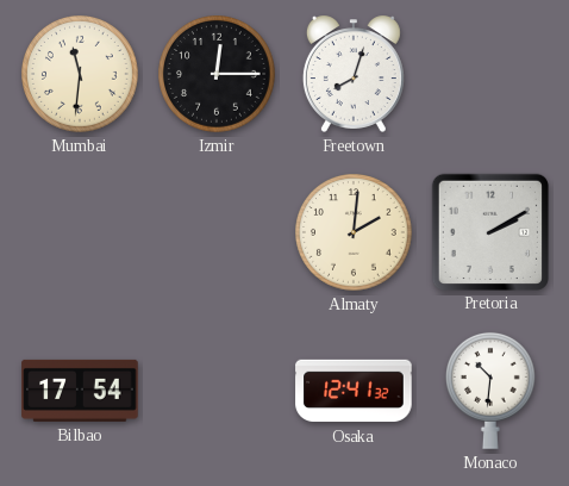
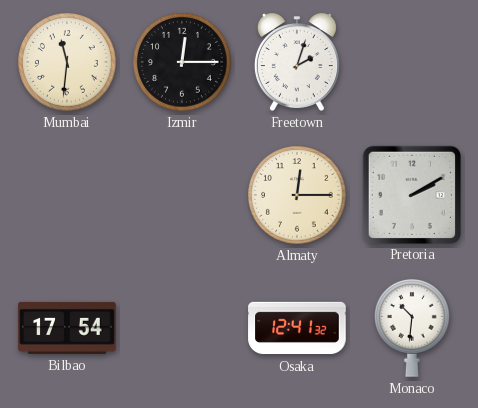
Freetown: 8:03 -> 2:03
Almaty: 2:01 -> 12:15
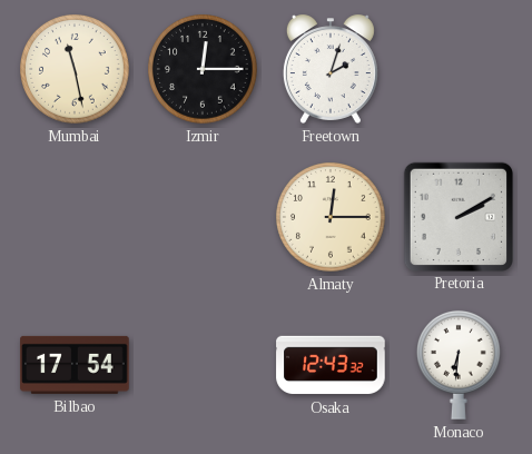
Mumbai: 11:31 -> 11:28
Osaka: 12:41 -> 12:43
Monaco: 10:31 -> 6:31
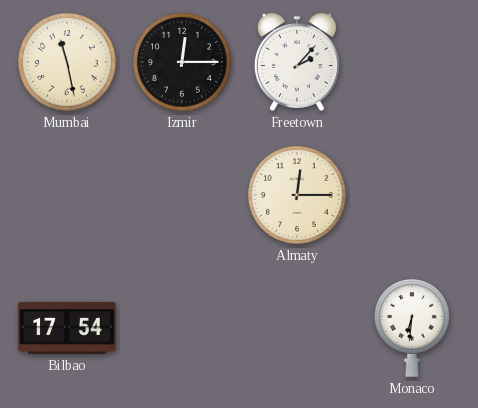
Freetown: 2:03 -> 2:07
Pretoria: 2:10 -> none
Osaka: 12:43 -> none
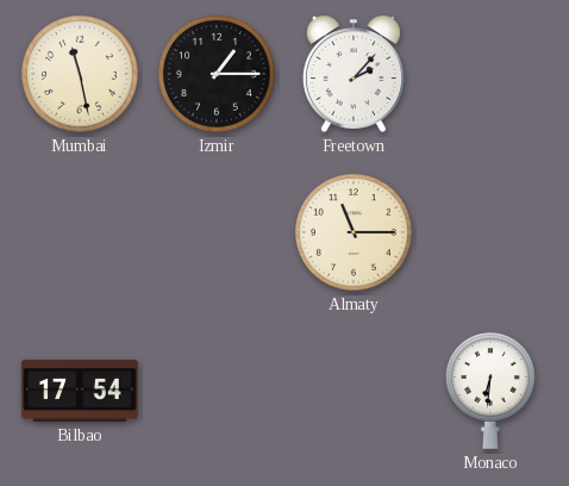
Izmir: 12:15 -> 1:15
Almaty: 12:15 -> 11:15
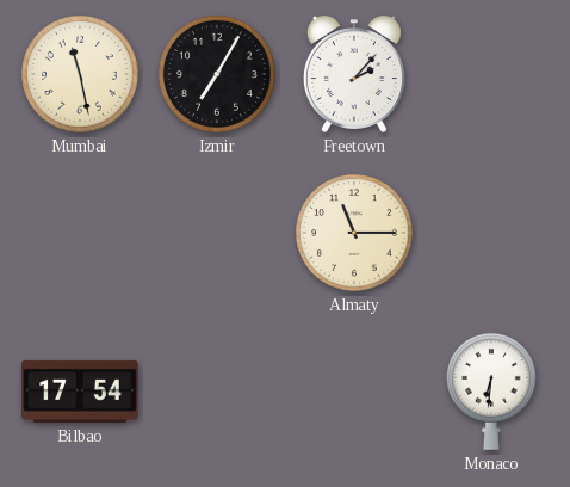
Izmir: 1:15 -> 7:05
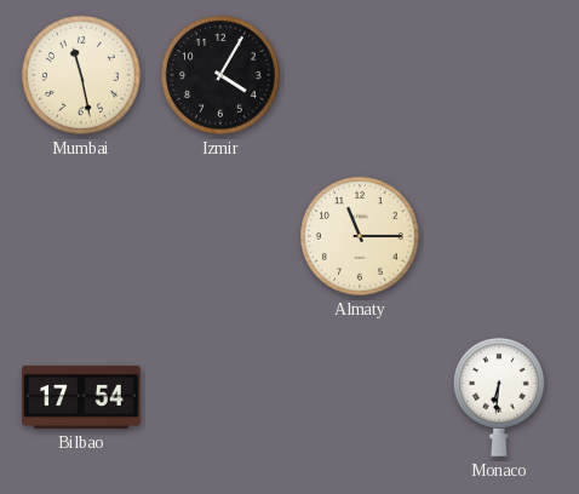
Izmir: 7:05 -> 4:05
Freetown: 2:07 -> none
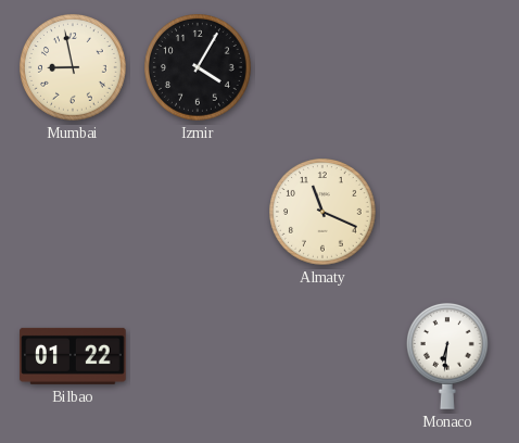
Mumbai: 11:28 -> 8:58
Almaty: 11:15 -> 11:19
Bilbao: 17:54 -> 01:22
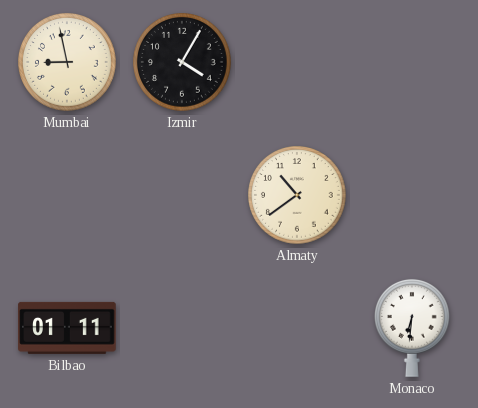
Almaty: 11:19 -> 10:39
Bilbao: 01:22 -> 01:11
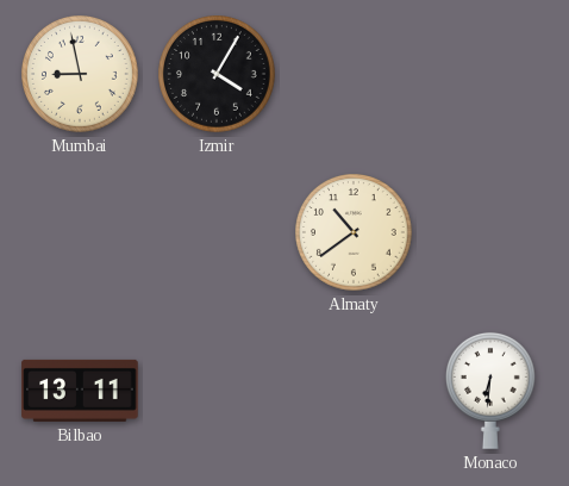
Bilbao: 01:11 -> 13:11
